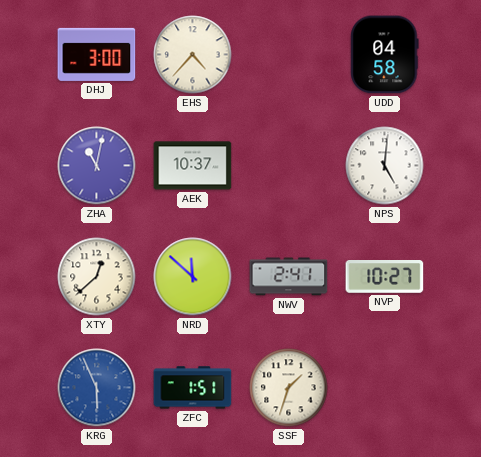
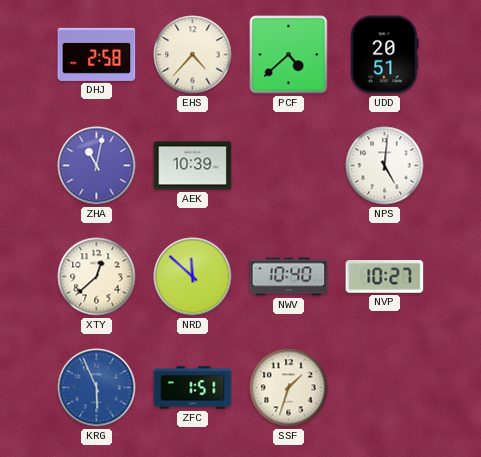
DHJ: 3:00 -> 2:58
PCF: none -> 4:38
UDD: 04:58 -> 20:51
AEK: 10:37 -> 10:39
NWV: 2:41 -> 10:40
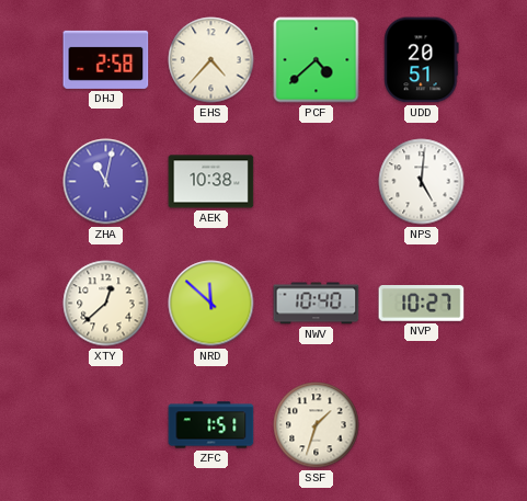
AEK: 10:39 -> 10:38
KRG: 5:56 -> none
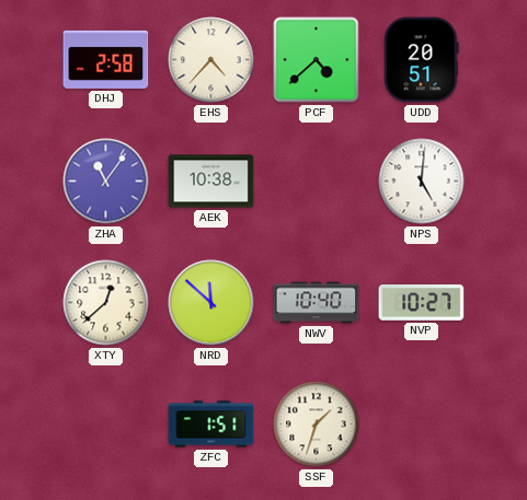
ZHA: 11:02 -> 11:06
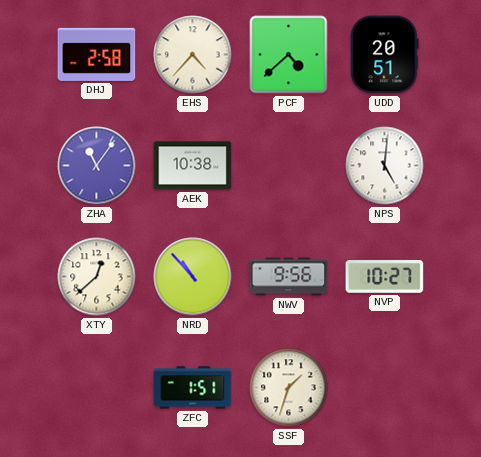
NRD: 11:52 -> 10:53
NWV: 10:40 -> 9:56
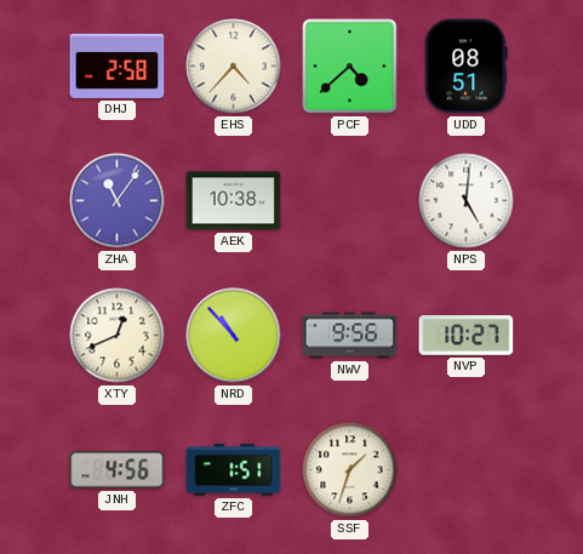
UDD: 20:51 -> 08:51
XTY: 12:38 -> 12:41
JNH: none -> 4:56
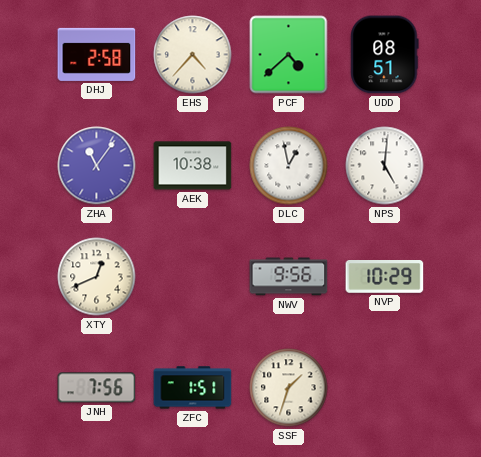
DLC: none -> 12:58
NRD: 10:53 -> none
NVP: 10:27 -> 10:29
JNH: 4:56 -> 7:56
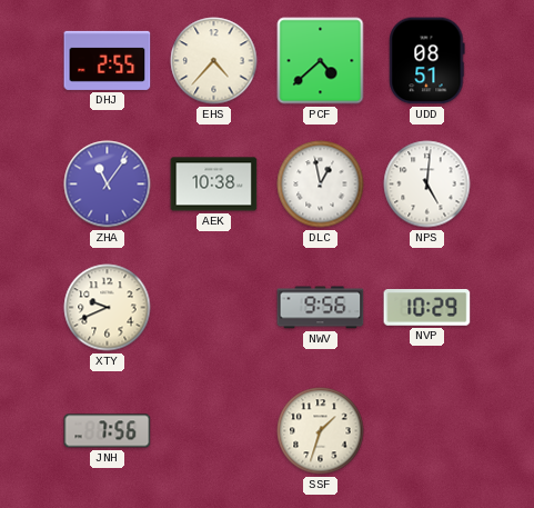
DHJ: 2:58 -> 2:55
XTY: 12:41 -> 9:41
ZFC: 1:51 -> none
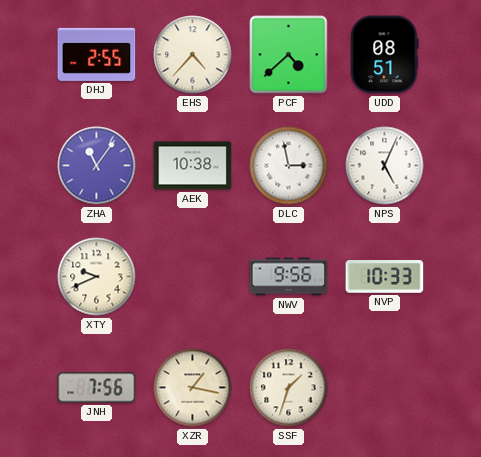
DLC: 12:58 -> 2:58
NPS: 5:01 -> 5:04
NVP: 10:29 -> 10:33
XZR: none -> 1:17
